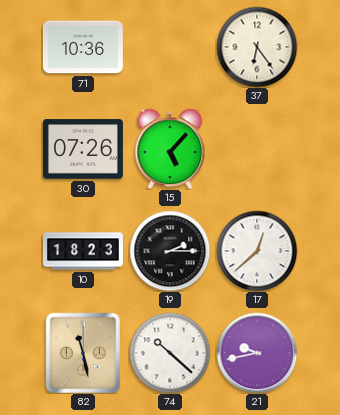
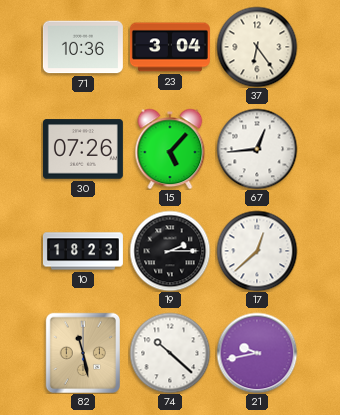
23: none -> 3:04
67: none -> 12:44
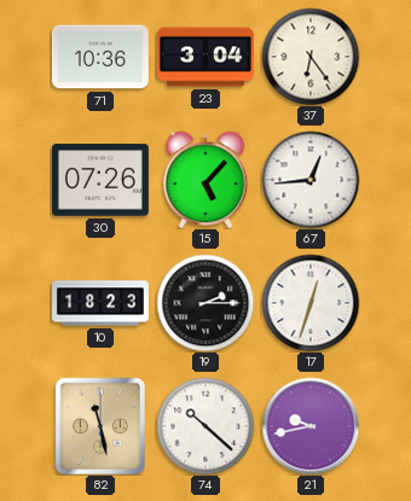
17: 12:38 -> 12:33
